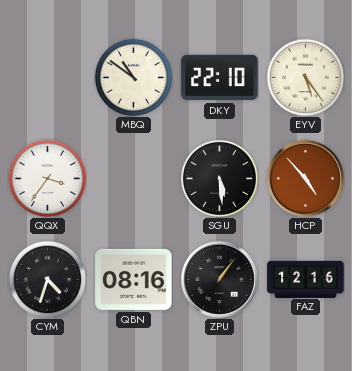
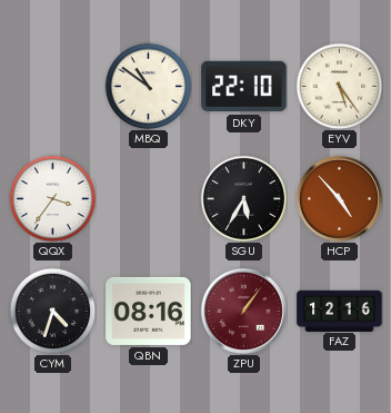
SGU: 5:29 -> 5:35
ZPU dial: black -> burgundy
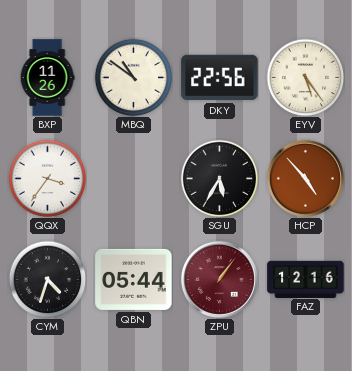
BXP: none -> 11:26
DKY: 22:10 -> 22:56
QBN: 08:16 -> 05:44
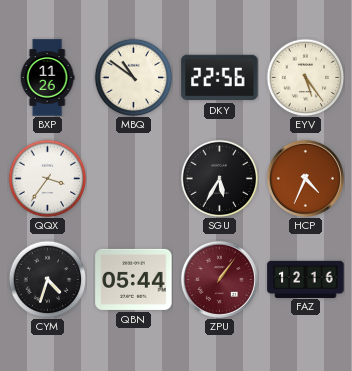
HCP: 4:53 -> 4:34
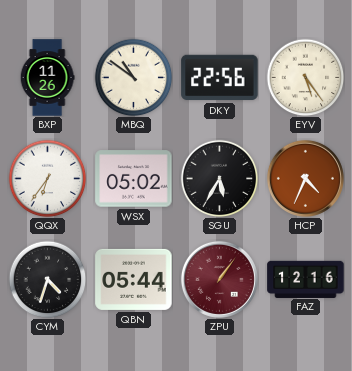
QQX: 3:36 -> 6:36
WSX: none -> 05:02
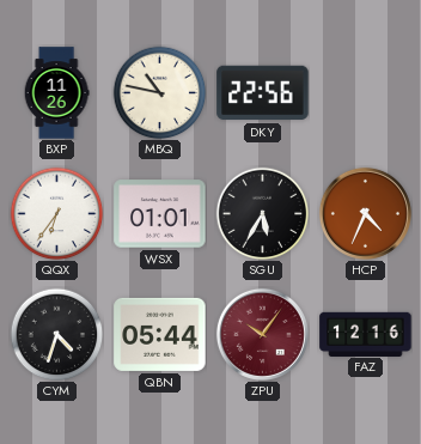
MBQ: 10:51 -> 10:47
EYV: 5:24 -> none
WSX: 05:02 -> 01:01
ZPU: 1:06 -> 10:06
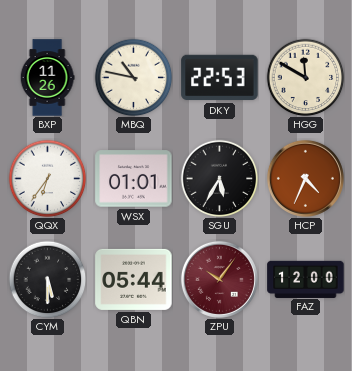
DKY: 22:56 -> 22:53
HGG: none -> 11:50
CYM: 4:33 -> 5:30
FAZ: 12:16 -> 12:00
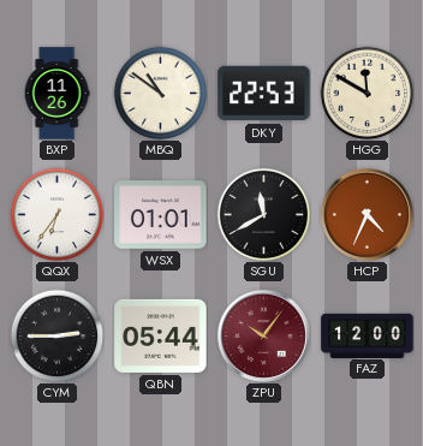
MBQ: 10:47 -> 10:51
SGU: 5:35 -> 11:40
CYM: 5:30 -> 2:45
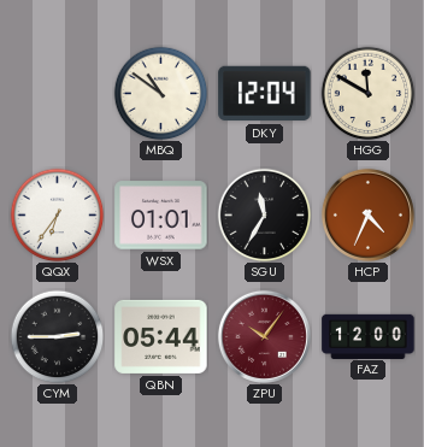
BXP: 11:26 -> none
DKY: 22:53 -> 12:04
SGU: 11:40 -> 11:35
